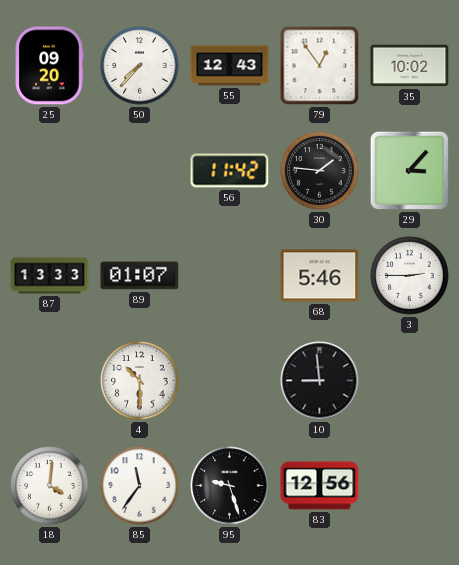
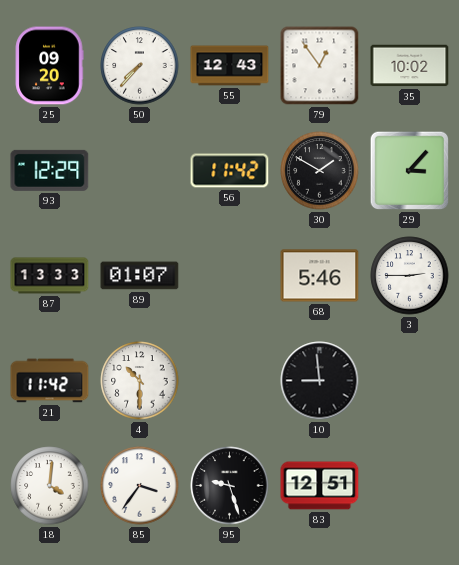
93: none -> 12:29
30: 1:46 -> 1:50
21: none -> 11:42
85: 11:36 -> 3:36
83: 12:56 -> 12:51
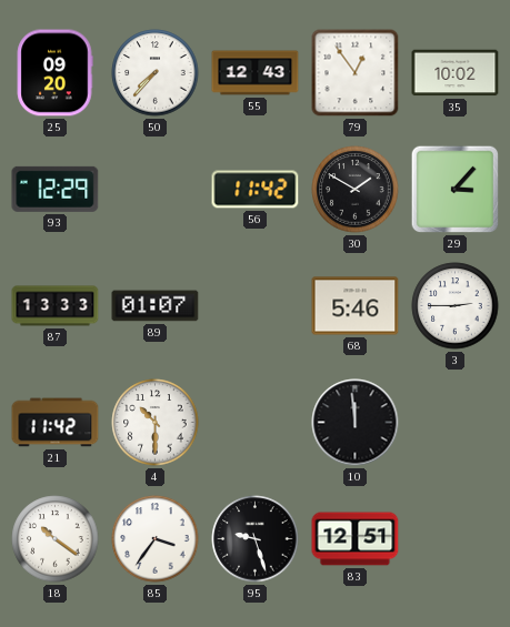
10: 8:59 -> 11:59
18: 4:01 -> 10:21
